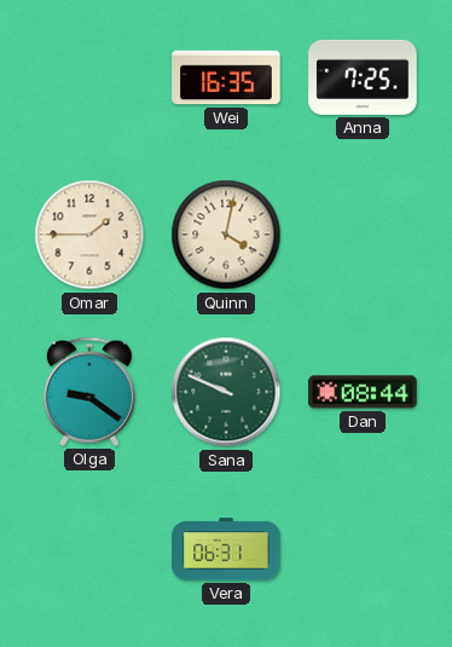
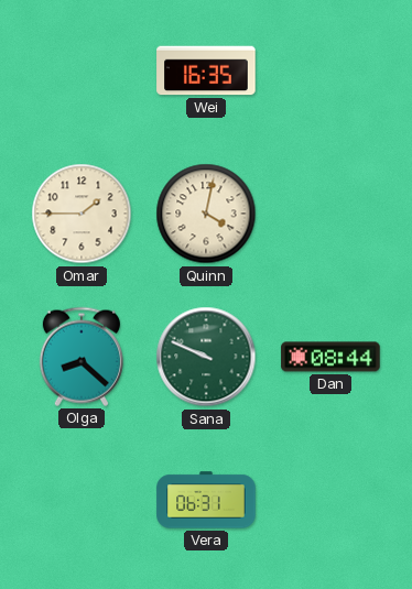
Anna: 7:25 -> none
Olga: 9:21 -> 8:22
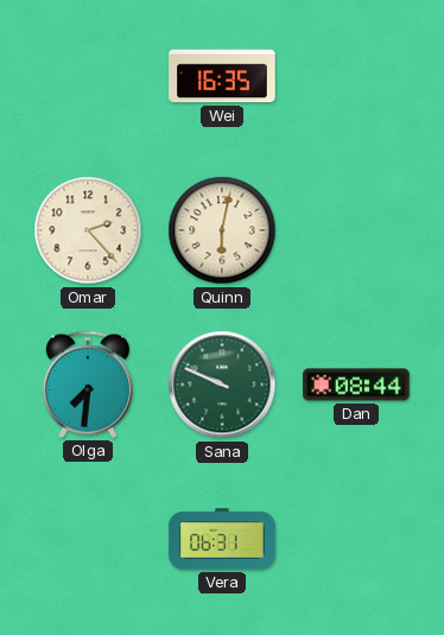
Omar: 1:45 -> 2:23
Quinn: 4:02 -> 6:02
Olga: 8:22 -> 7:31
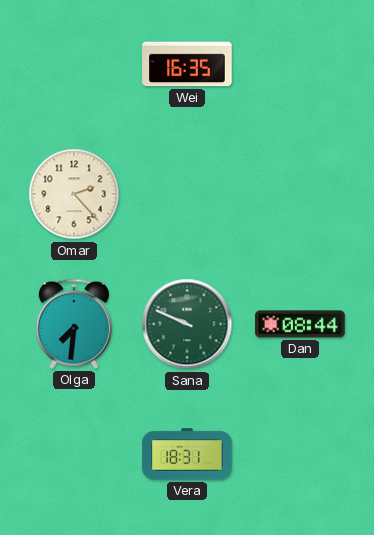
Quinn: 6:02 -> none
Vera: 06:31 -> 18:31
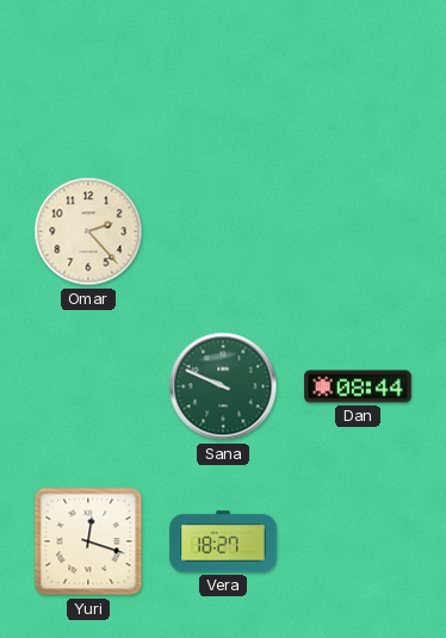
Wei: 16:35 -> none
Olga: 7:31 -> none
Yuri: none -> 12:18
Vera: 18:31 -> 18:27
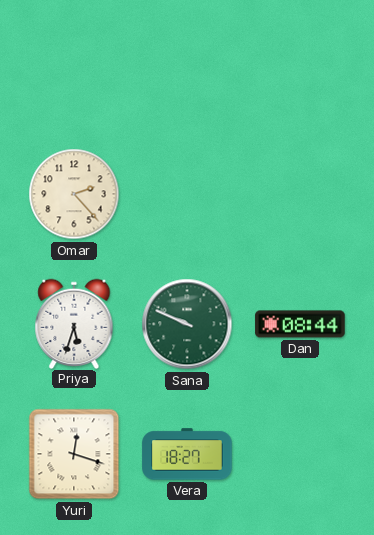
Priya: none -> 5:33
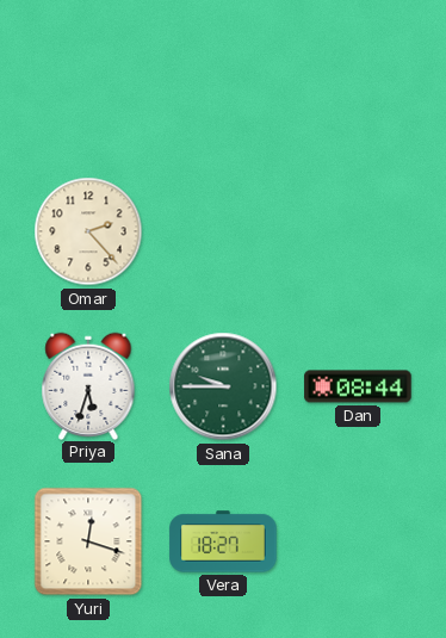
Sana: 9:49 -> 9:45
